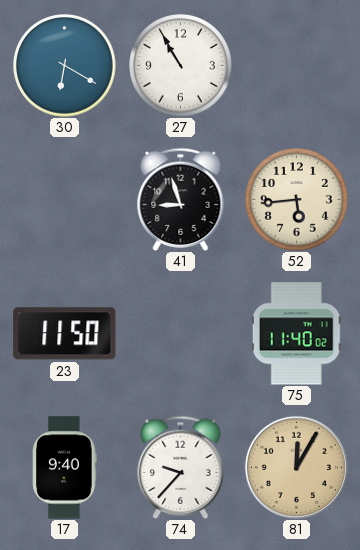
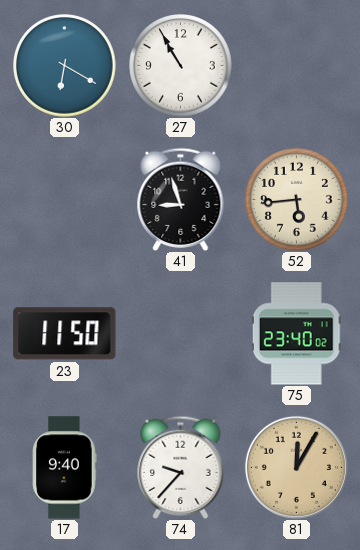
75: 11:40 -> 23:40
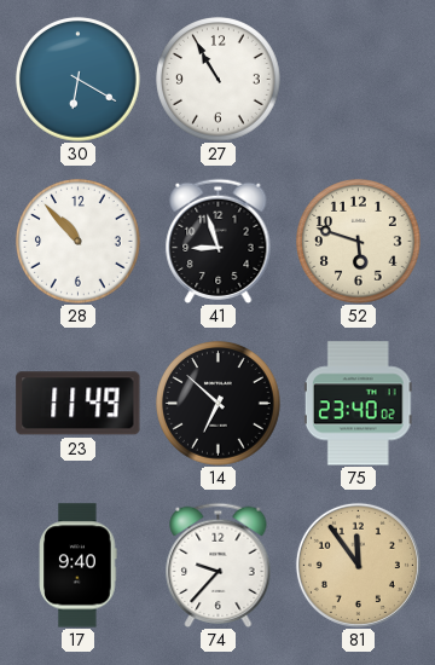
28: none -> 10:53
52: 5:44 -> 5:48
23: 11:50 -> 11:49
14: none -> 6:52
81: 12:05 -> 11:54
